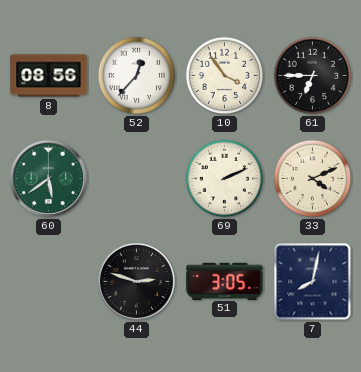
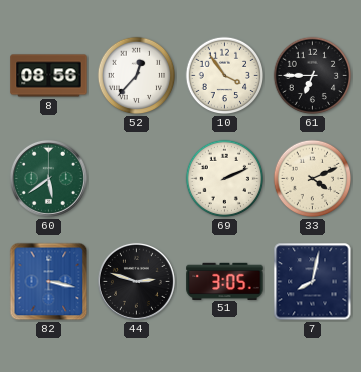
82: none -> 3:17
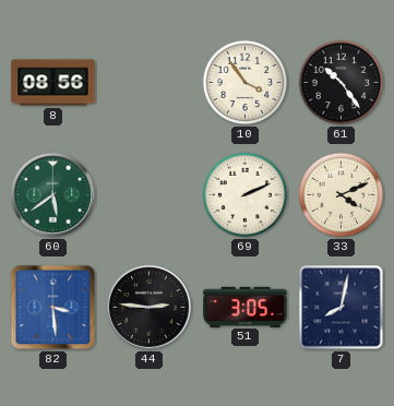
52: 12:37 -> none
61: 6:45 -> 10:24
82: 3:17 -> 3:29
44: 2:48 -> 2:46
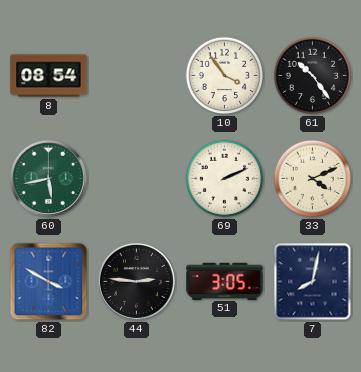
8: 08:56 -> 08:54
60: 5:39 -> 5:43
82: 3:29 -> 3:50
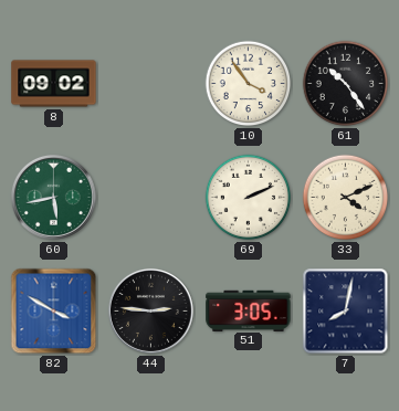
8: 08:54 -> 09:02
